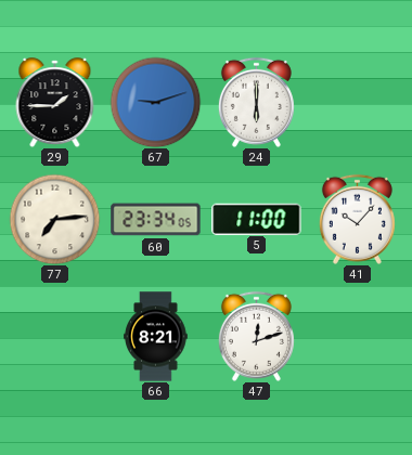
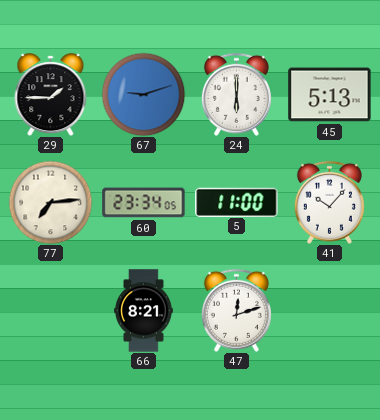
45: none -> 5:13
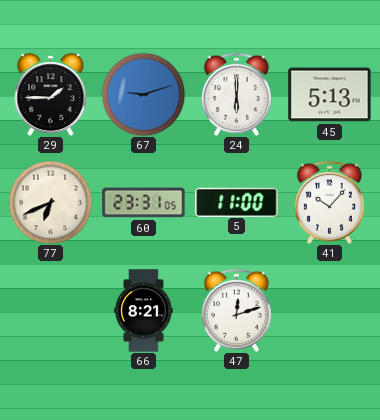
77: 7:14 -> 6:41
60: 23:34 -> 23:31
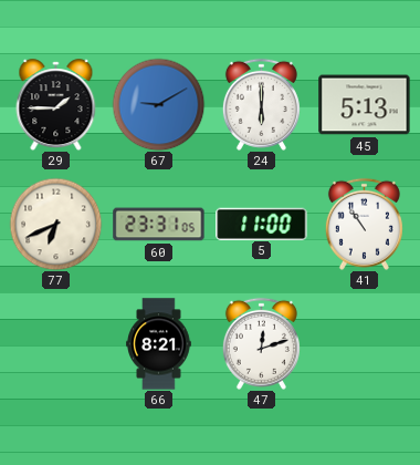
67: 9:12 -> 9:10
41: 10:07 -> 10:54
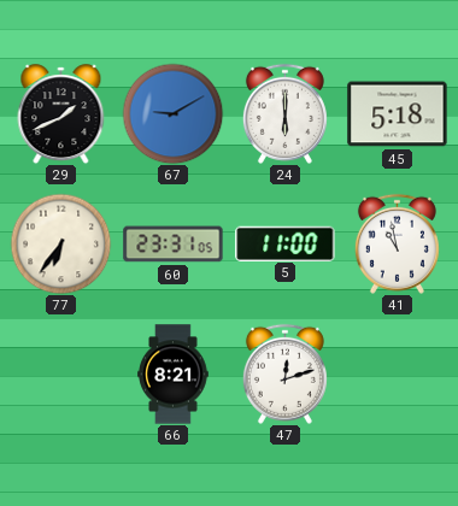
29: 1:45 -> 1:41
45: 5:13 -> 5:18
77: 6:41 -> 6:36
41: 10:54 -> 10:58
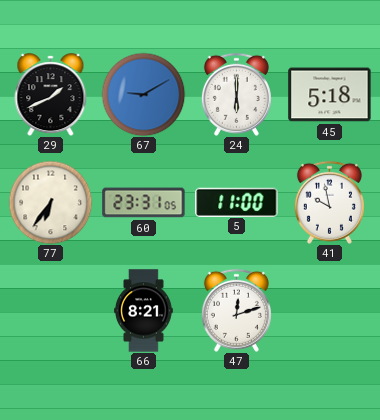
41: 10:58 -> 9:58
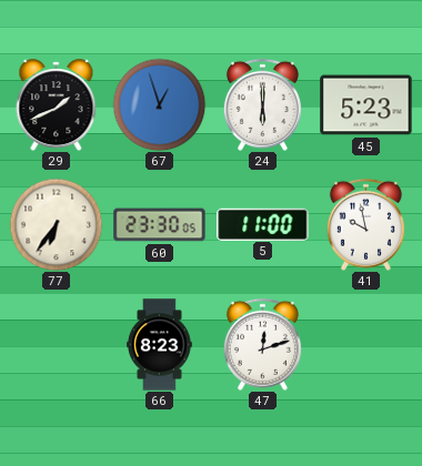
67: 9:10 -> 12:57
45: 5:18 -> 5:23
60: 23:31 -> 23:30
66: 8:21 -> 8:23
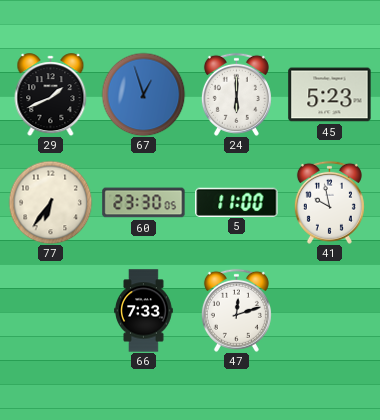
66: 8:23 -> 7:33
